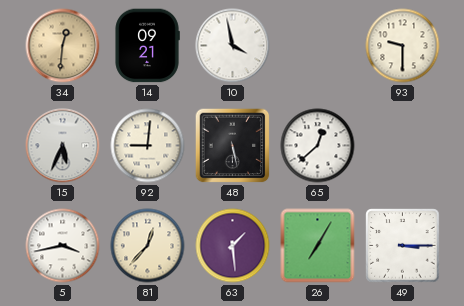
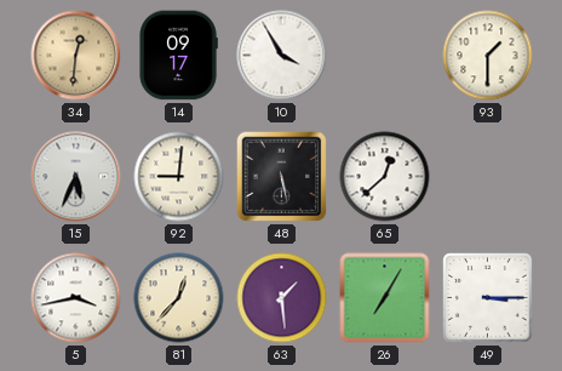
14: 09:21 -> 09:17
10: 3:58 -> 3:55
93: 9:30 -> 1:30
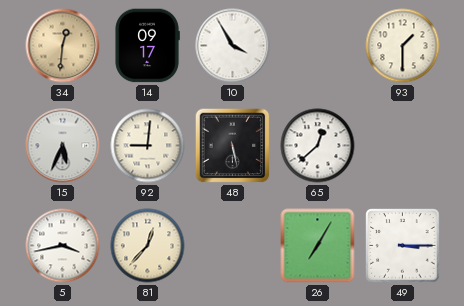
63: 1:29 -> none
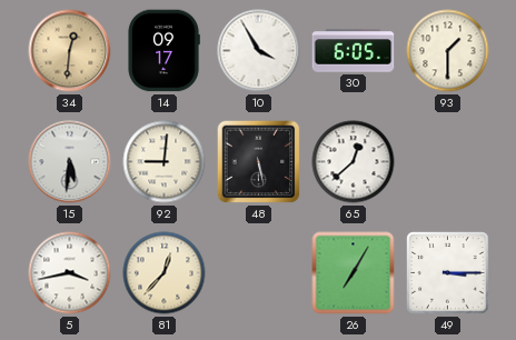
30: none -> 6:05
15: 5:34 -> 5:31
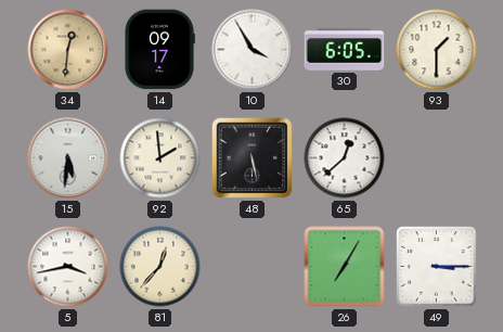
92: 9:01 -> 1:59
